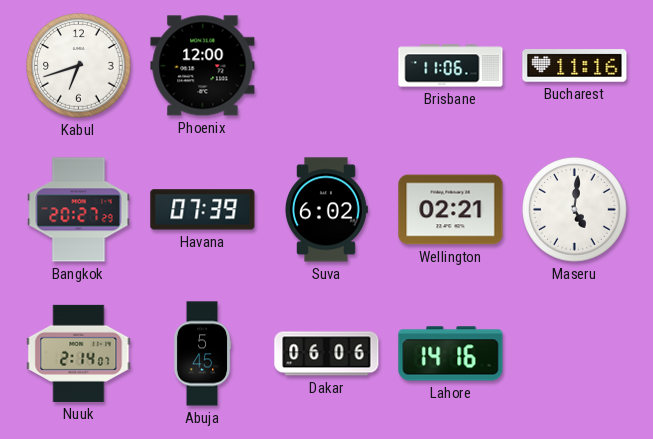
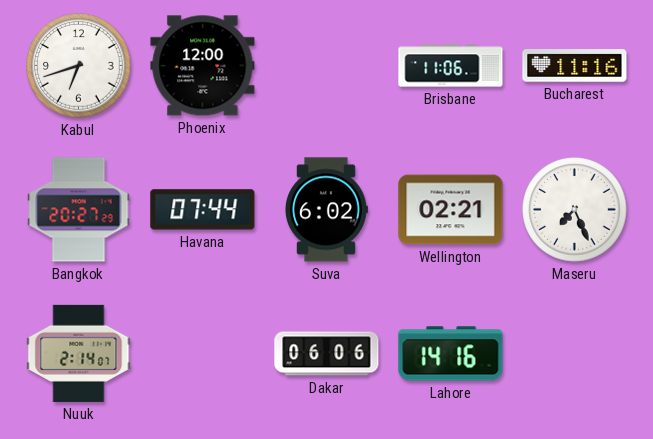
Havana: 07:39 -> 07:44
Maseru: 5:01 -> 7:26
Abuja: 5:45 -> none
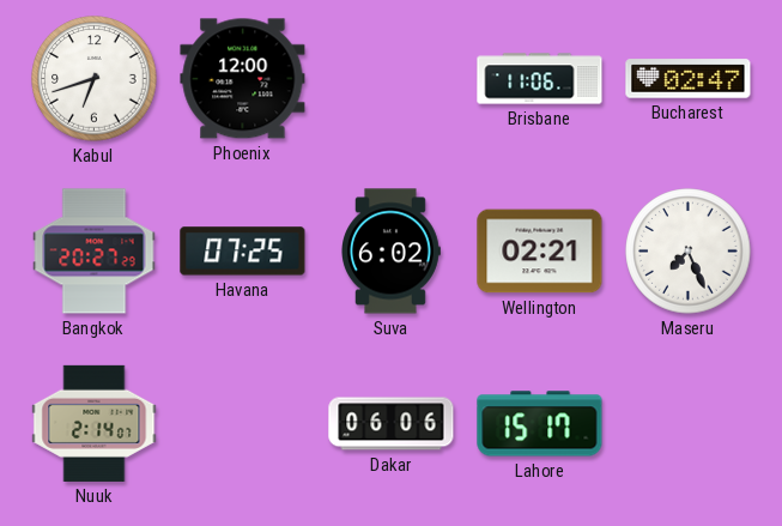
Bucharest: 11:16 -> 02:47
Havana: 07:44 -> 07:25
Lahore: 14:16 -> 15:17
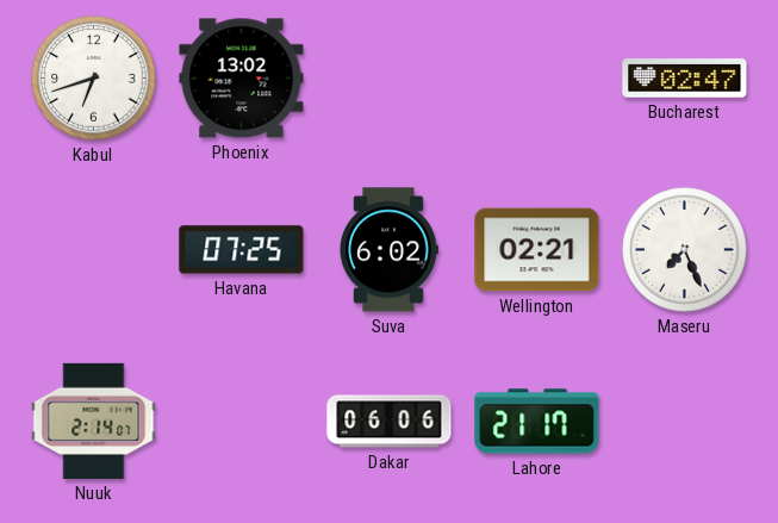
Phoenix: 12:00 -> 13:02
Brisbane: 11:06 -> none
Bangkok: 20:27 -> none
Lahore: 15:17 -> 21:17
